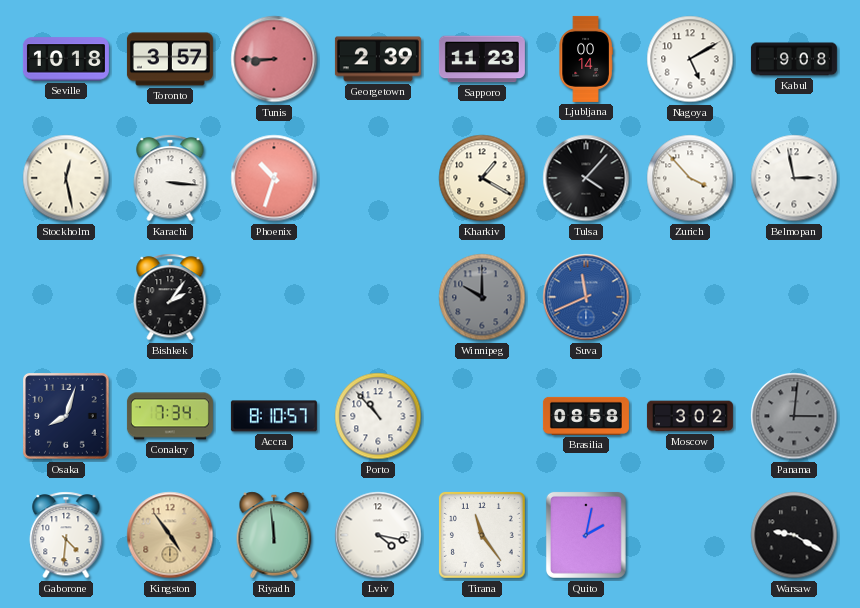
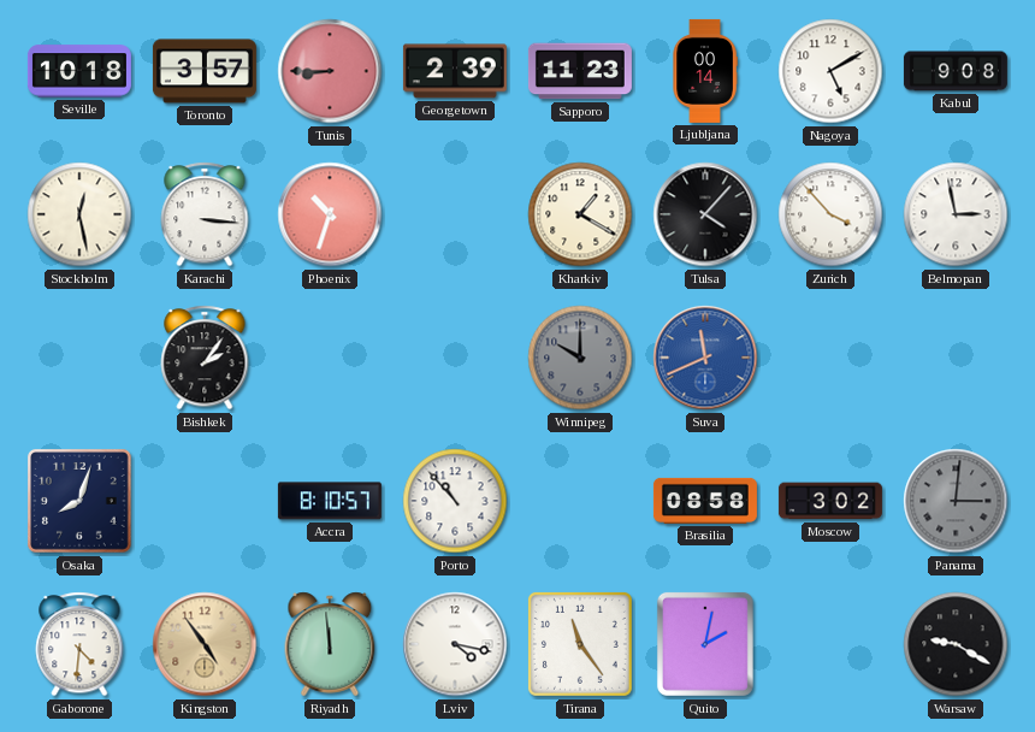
Conakry: 7:34 -> none
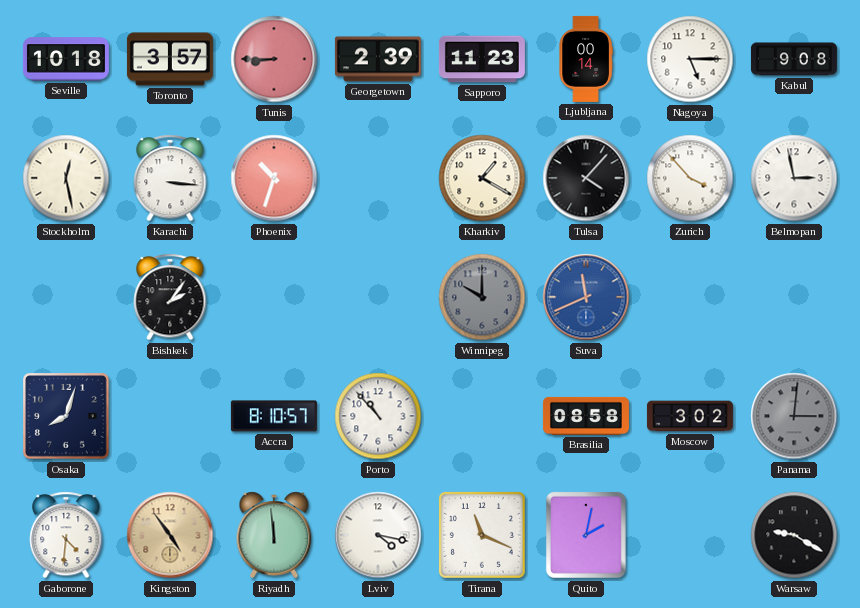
Nagoya: 5:10 -> 5:15
Tirana: 11:24 -> 11:19
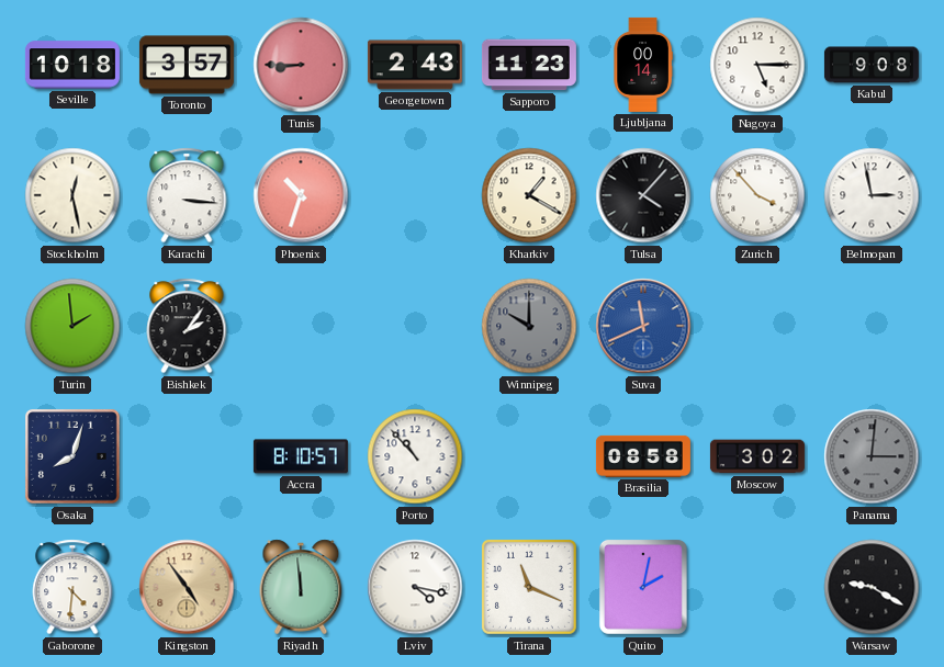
Georgetown: 2:39 -> 2:43
Turin: none -> 1:59
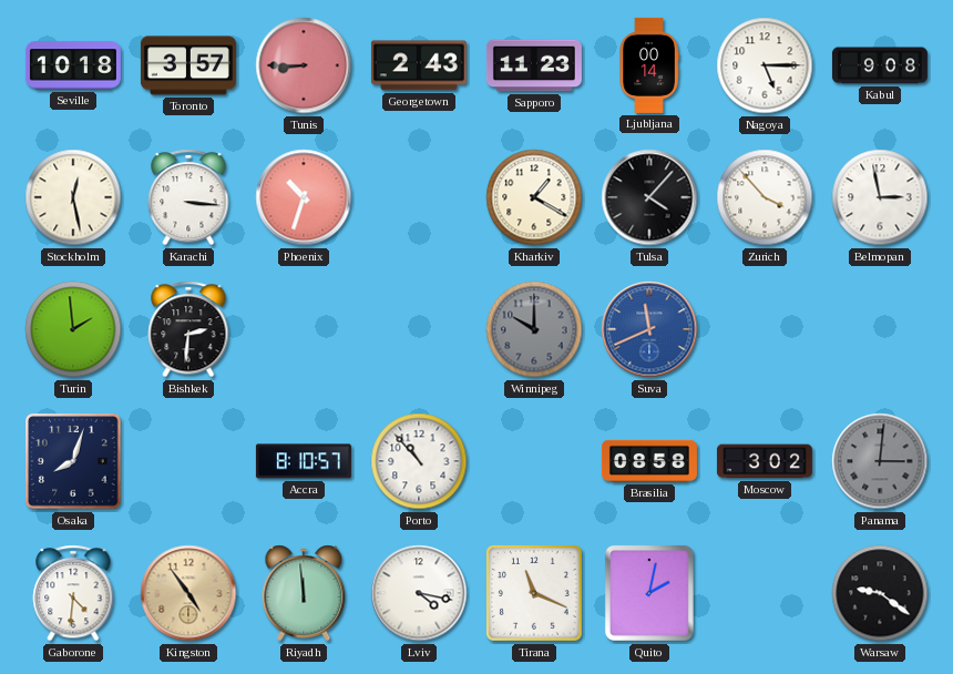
Bishkek: 2:06 -> 2:31
Warsaw: 9:20 -> 9:21
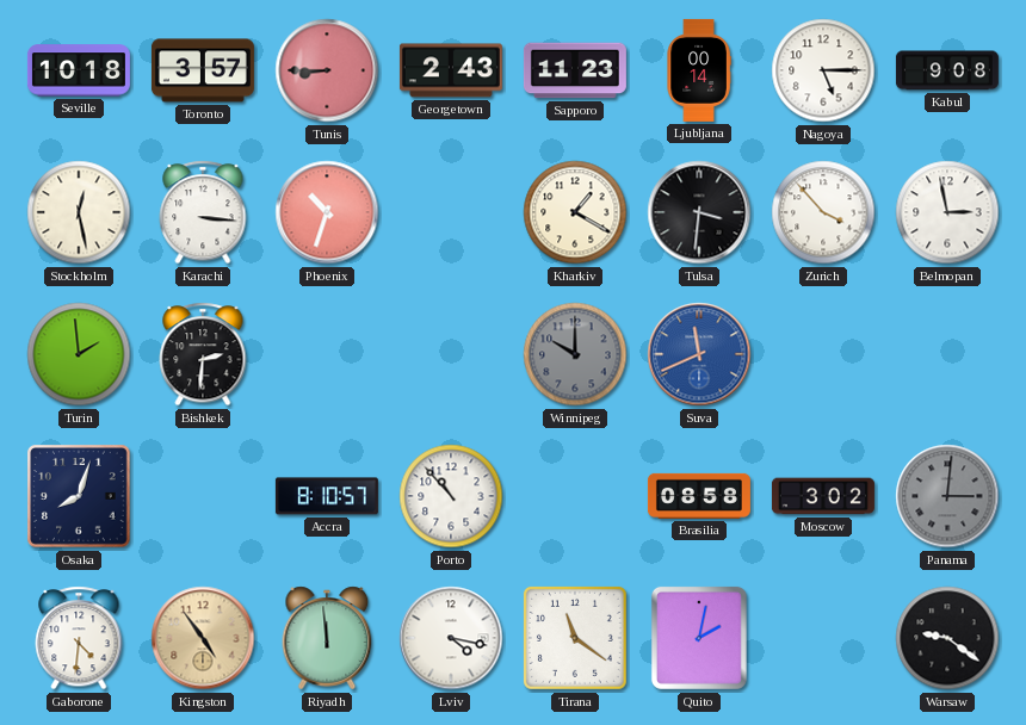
Tulsa: 4:07 -> 3:31
Tirana: 11:19 -> 11:21
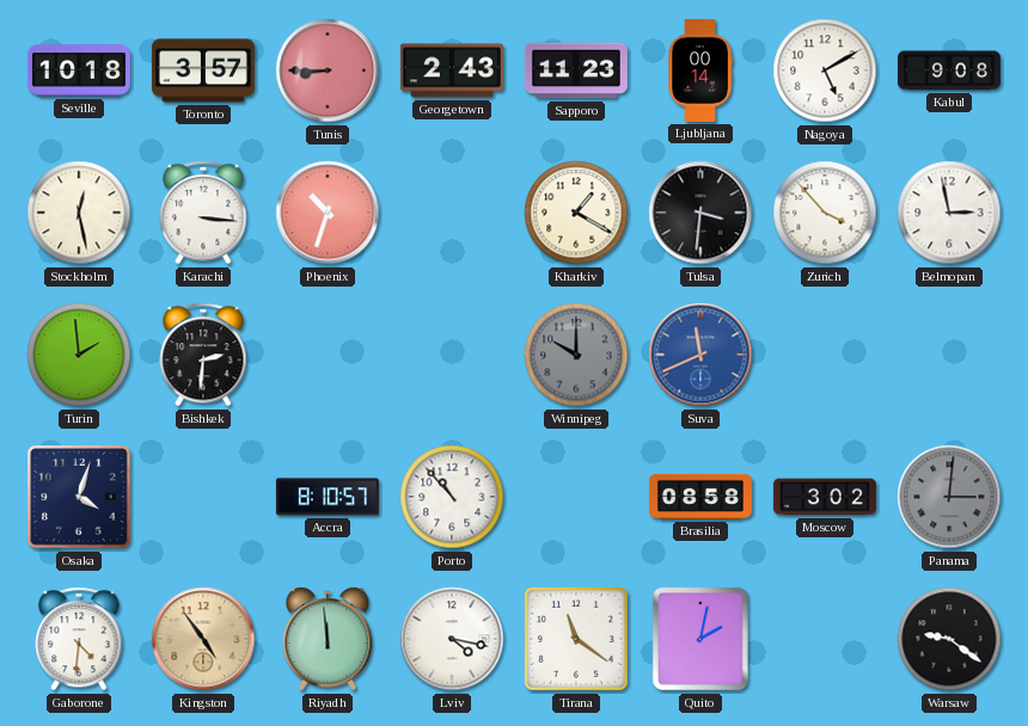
Nagoya: 5:15 -> 5:10
Osaka: 8:03 -> 4:03
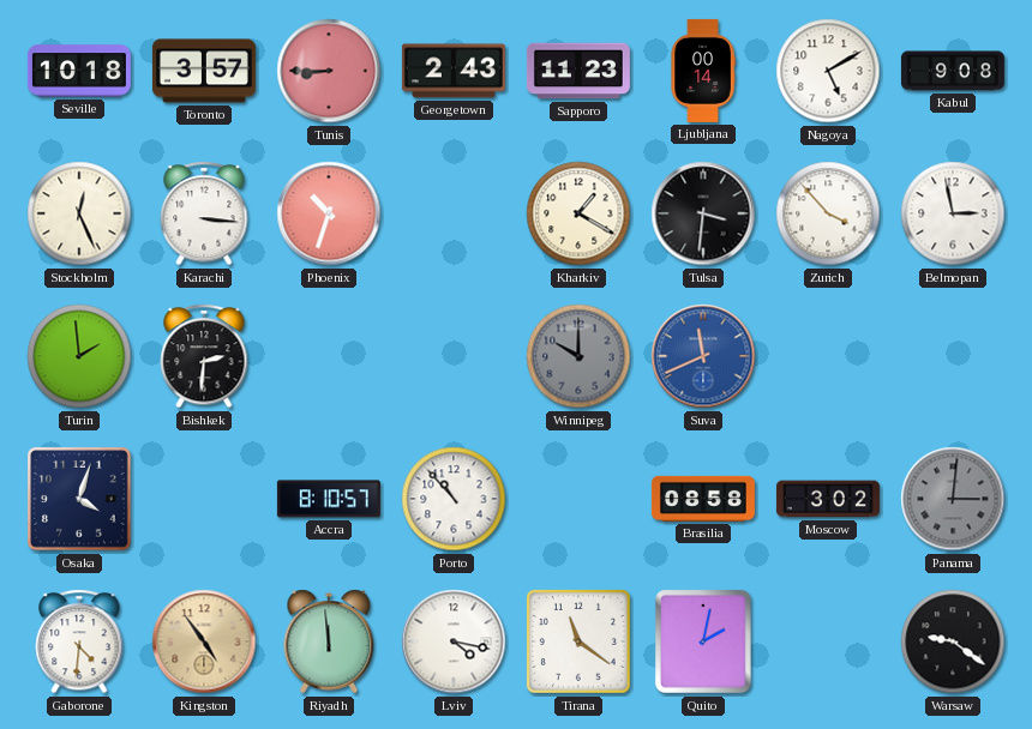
Stockholm: 12:28 -> 12:26
